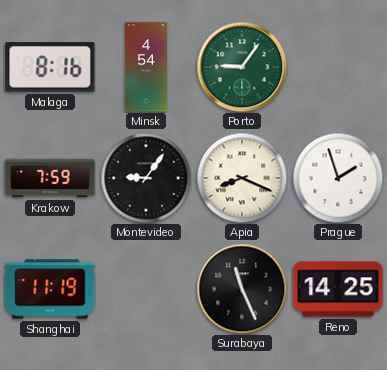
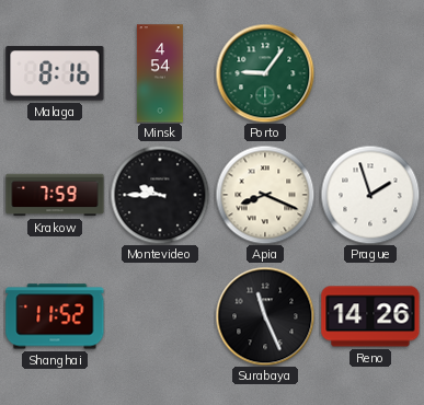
Montevideo: 9:06 -> 9:45
Shanghai: 11:19 -> 11:52
Reno: 14:25 -> 14:26
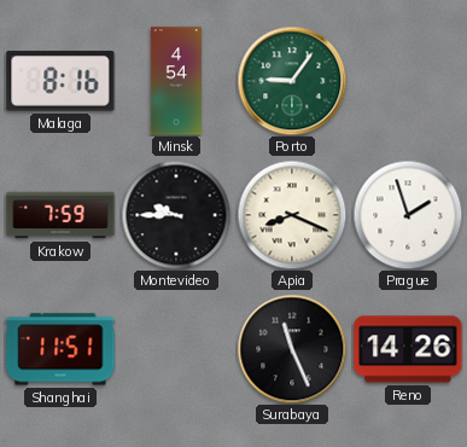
Shanghai: 11:52 -> 11:51
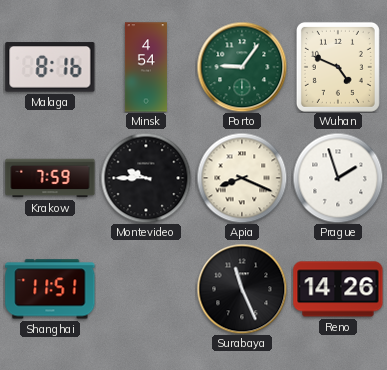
Wuhan: none -> 4:49
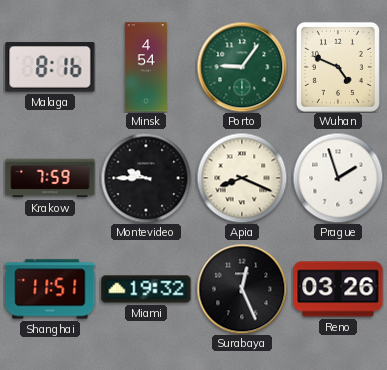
Miami: none -> 19:32
Surabaya: 11:26 -> 12:26
Reno: 14:26 -> 03:26
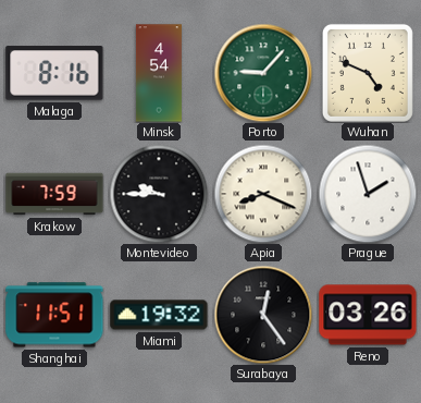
Porto: 9:06 -> 9:07
Surabaya: 12:26 -> 12:24
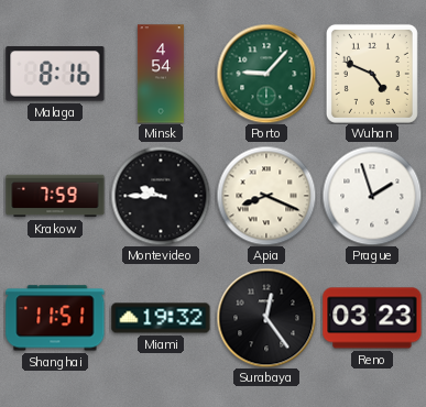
Reno: 03:26 -> 03:23
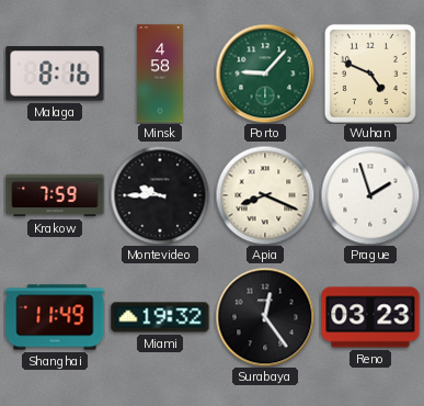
Minsk: 4:54 -> 4:58
Shanghai: 11:51 -> 11:49
